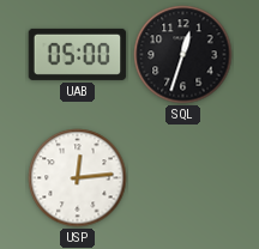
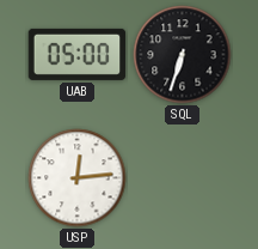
SQL: 12:33 -> 6:33
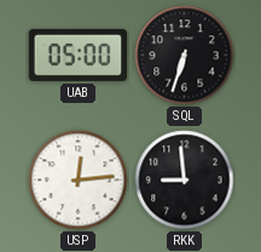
RKK: none -> 8:59
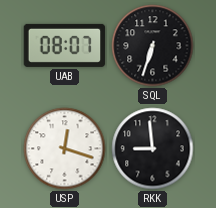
UAB: 05:00 -> 08:07
USP: 12:14 -> 12:18
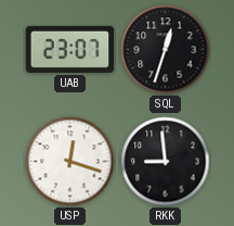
UAB: 08:07 -> 23:07
SQL: 6:33 -> 12:33
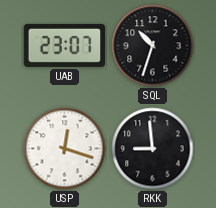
SQL: 12:33 -> 10:33
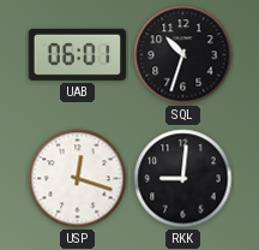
UAB: 23:07 -> 06:01
RKK: 8:59 -> 9:01
